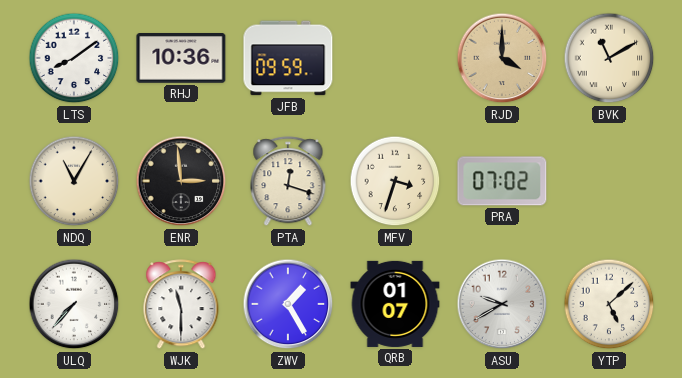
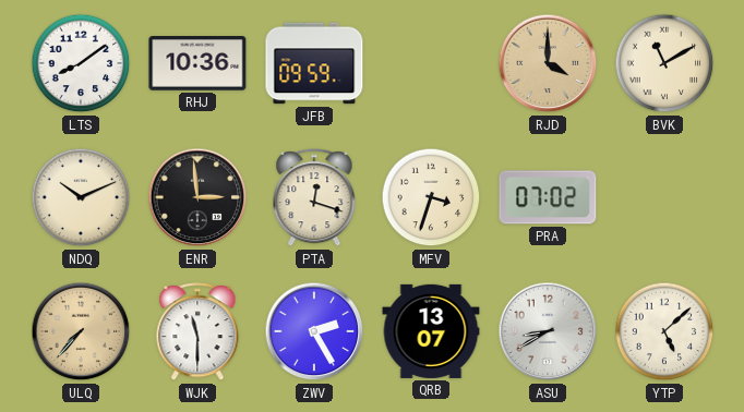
NDQ: 11:05 -> 10:11
ULQ dial: white -> champagne
ZWV: 1:25 -> 2:25
QRB: 01:07 -> 13:07
ASU: 9:40 -> 8:40
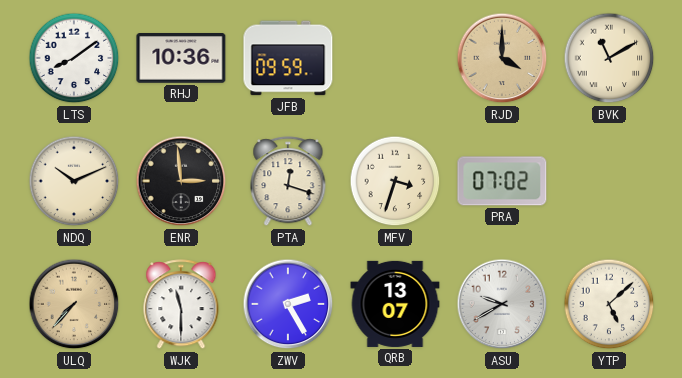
ASU: 8:40 -> 9:40
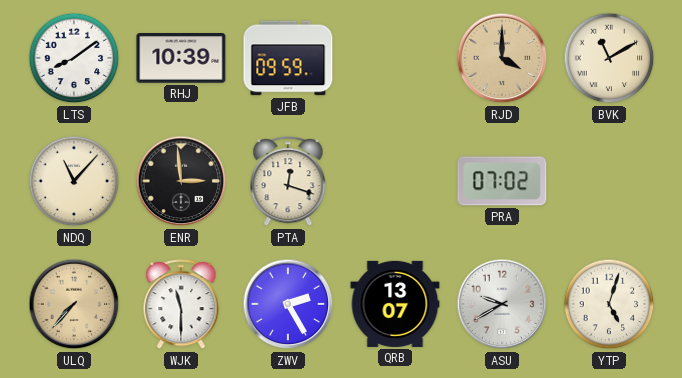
RHJ: 10:36 -> 10:39
NDQ: 10:11 -> 11:07
MFV: 3:33 -> none
YTP: 5:08 -> 5:03
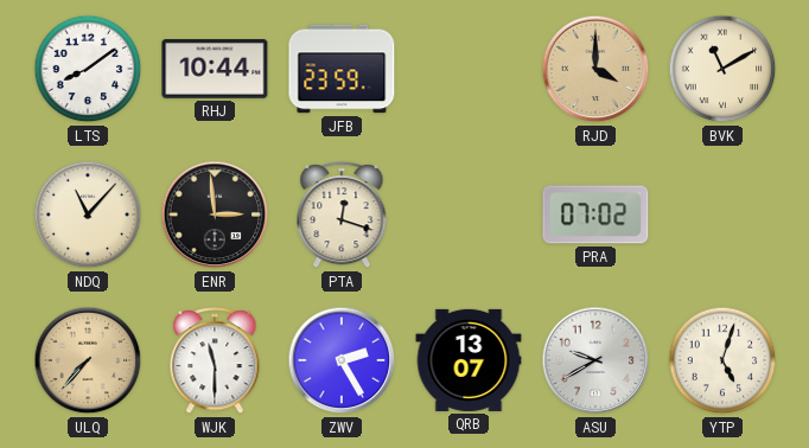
RHJ: 10:39 -> 10:44
JFB: 09:59 -> 23:59
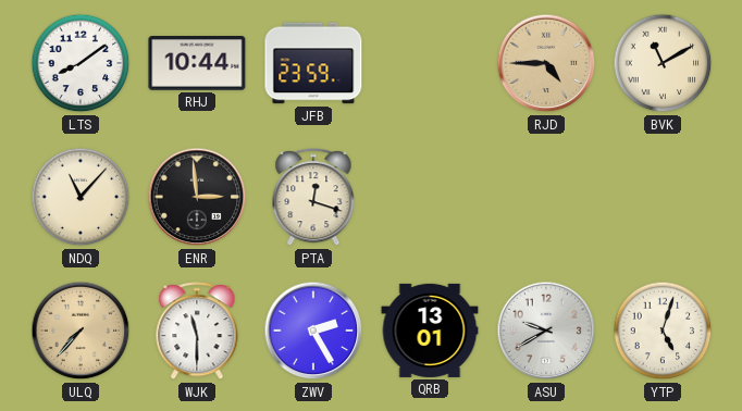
RJD: 4:00 -> 4:45
PRA: 07:02 -> none
QRB: 13:07 -> 13:01
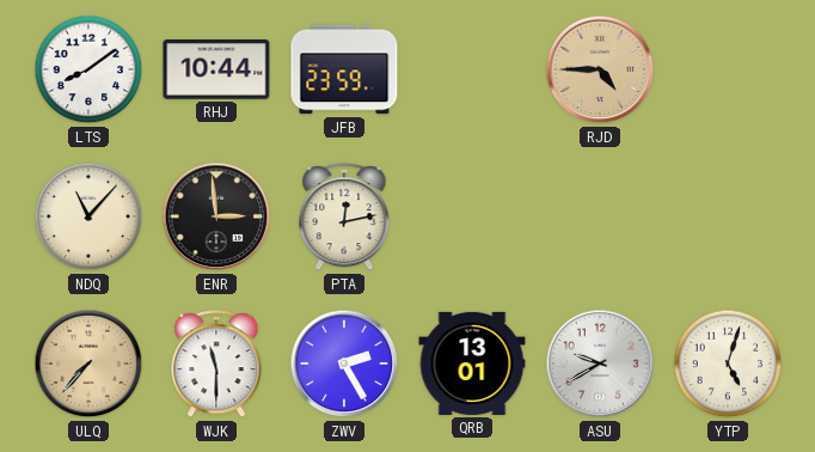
BVK: 11:10 -> none
PTA: 12:18 -> 12:13
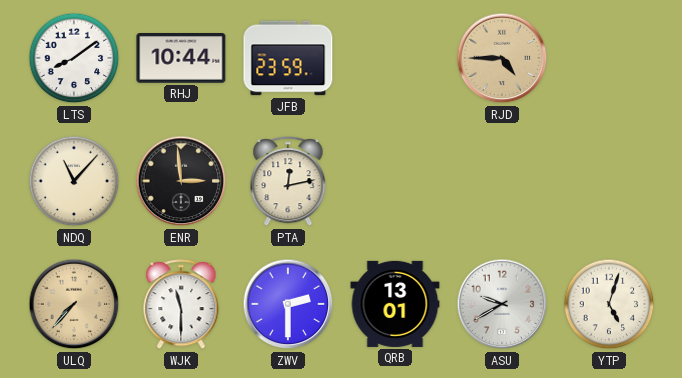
ZWV: 2:25 -> 2:30
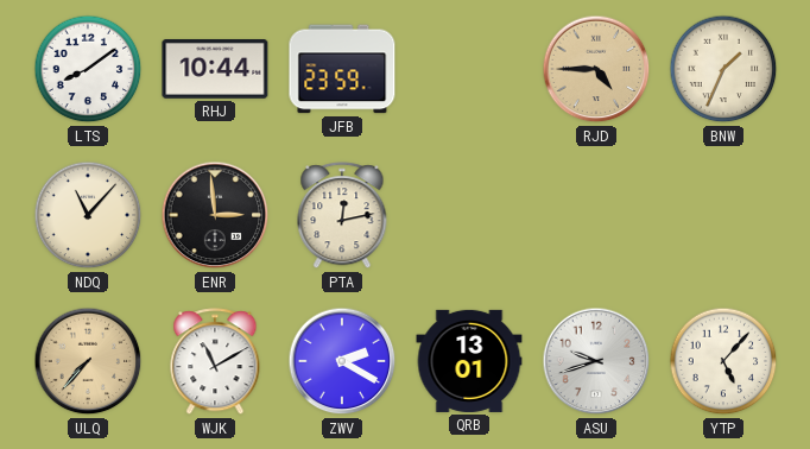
BNW: none -> 1:34
WJK: 11:30 -> 11:10
ZWV: 2:30 -> 2:20
ASU: 9:40 -> 9:42
YTP: 5:03 -> 5:07
